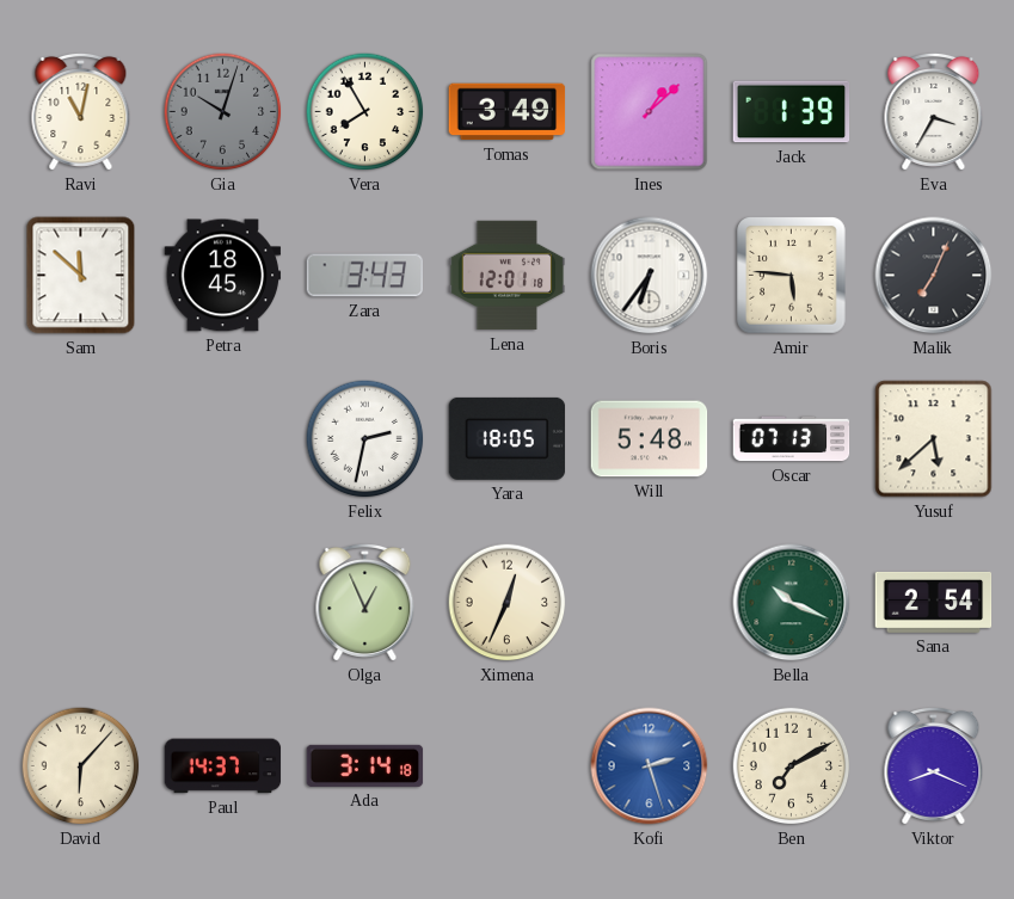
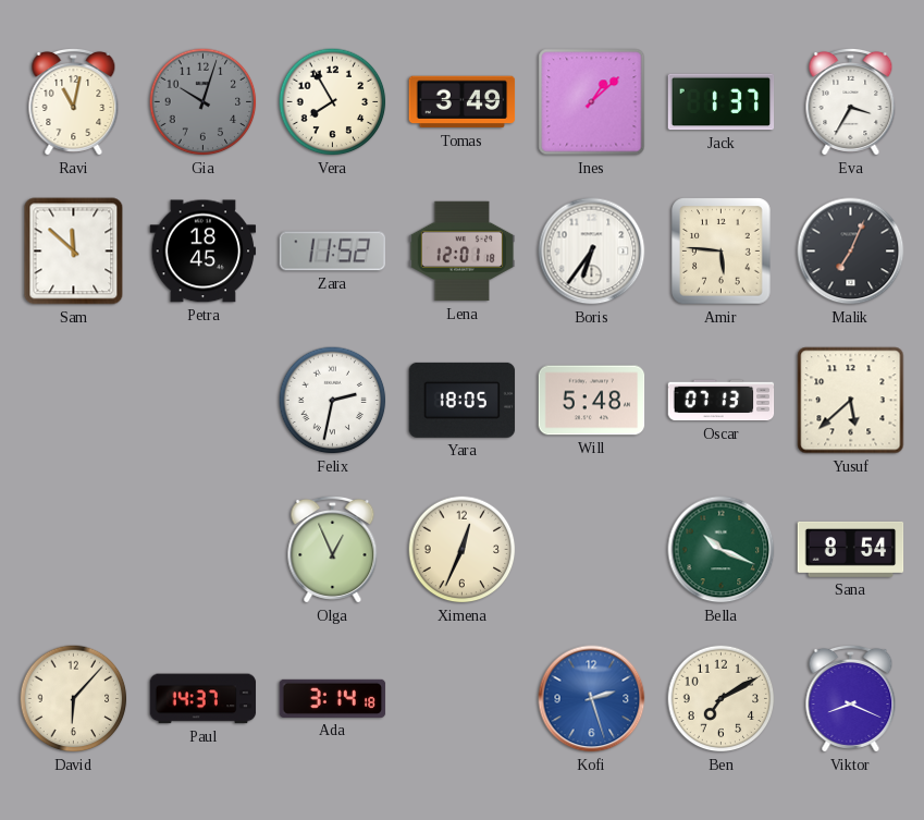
Jack: 1:39 -> 1:37
Zara: 3:43 -> 11:52
Sana: 2:54 -> 8:54
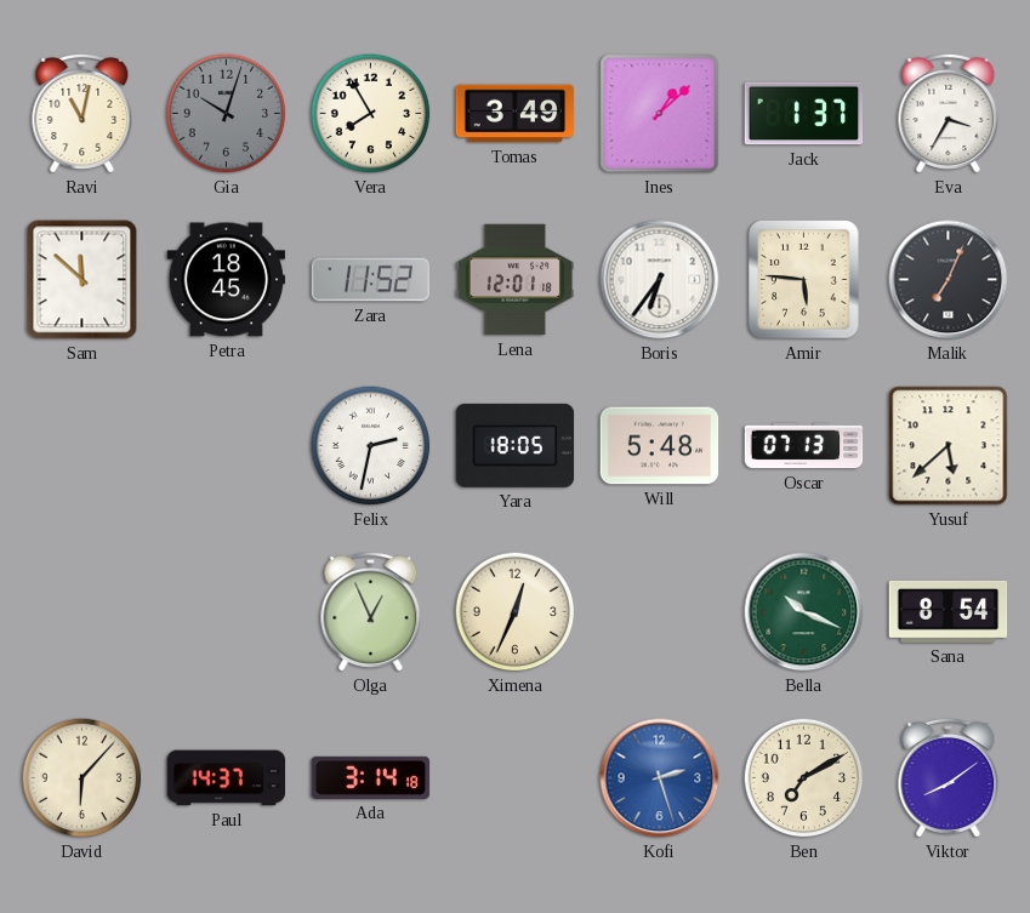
Viktor: 8:19 -> 8:09
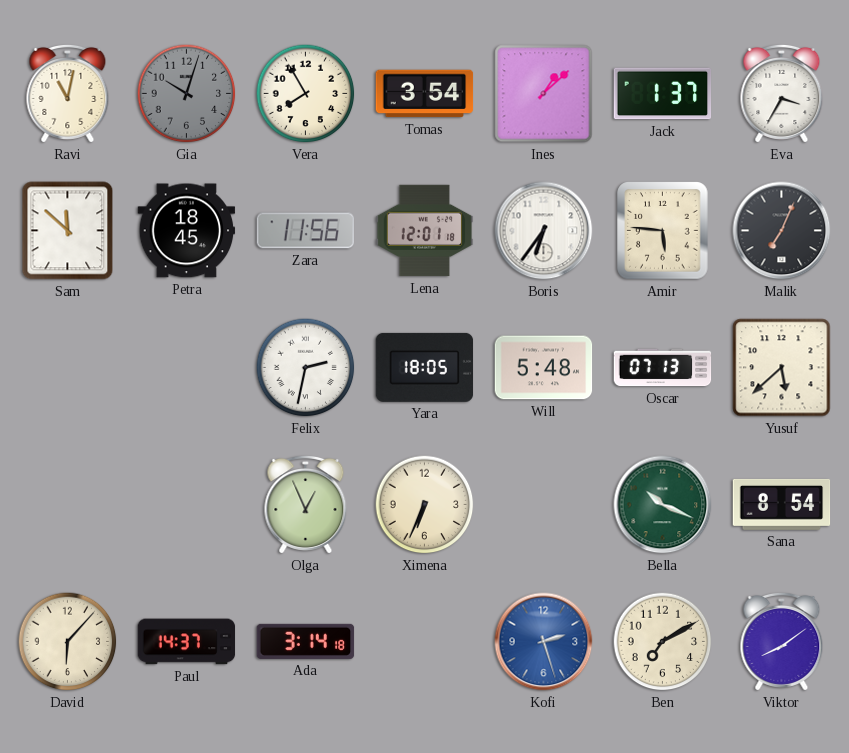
Tomas: 3:49 -> 3:54
Zara: 11:52 -> 11:56
Ximena: 12:34 -> 6:34
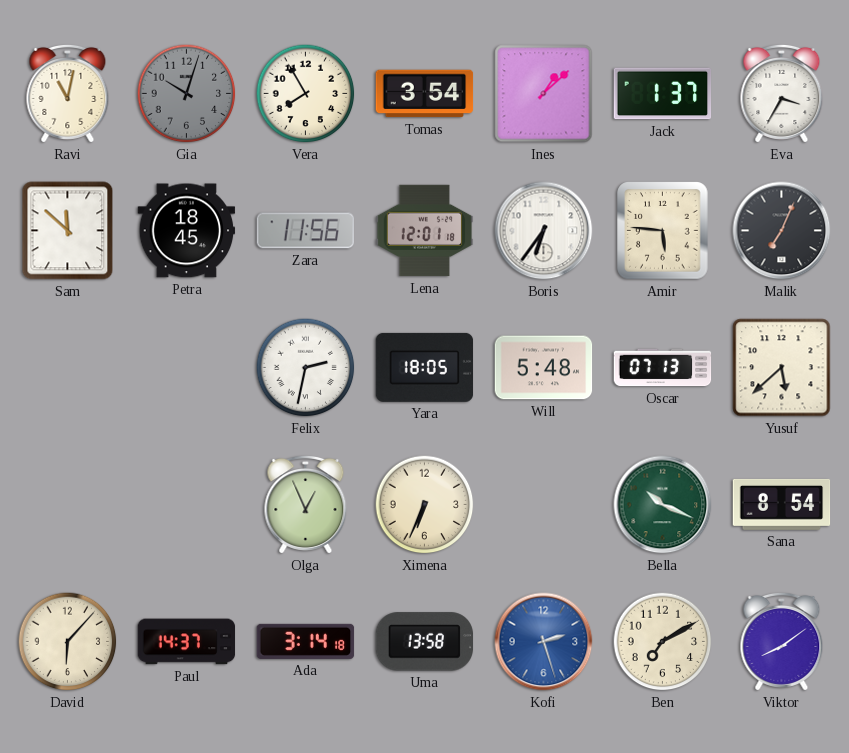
Uma: none -> 13:58
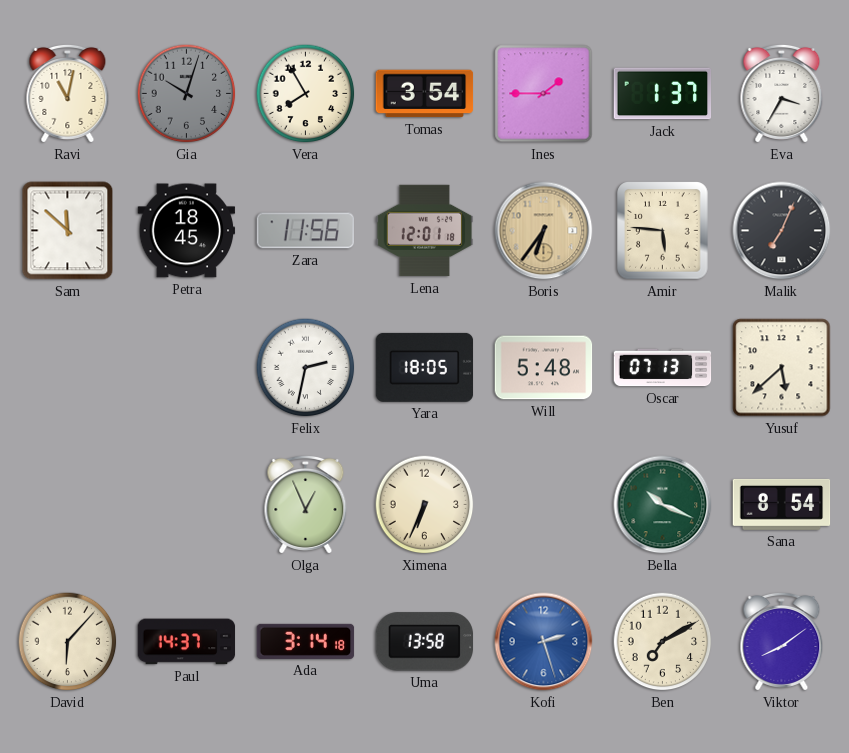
Ines: 1:08 -> 1:45
Boris dial: white -> champagne
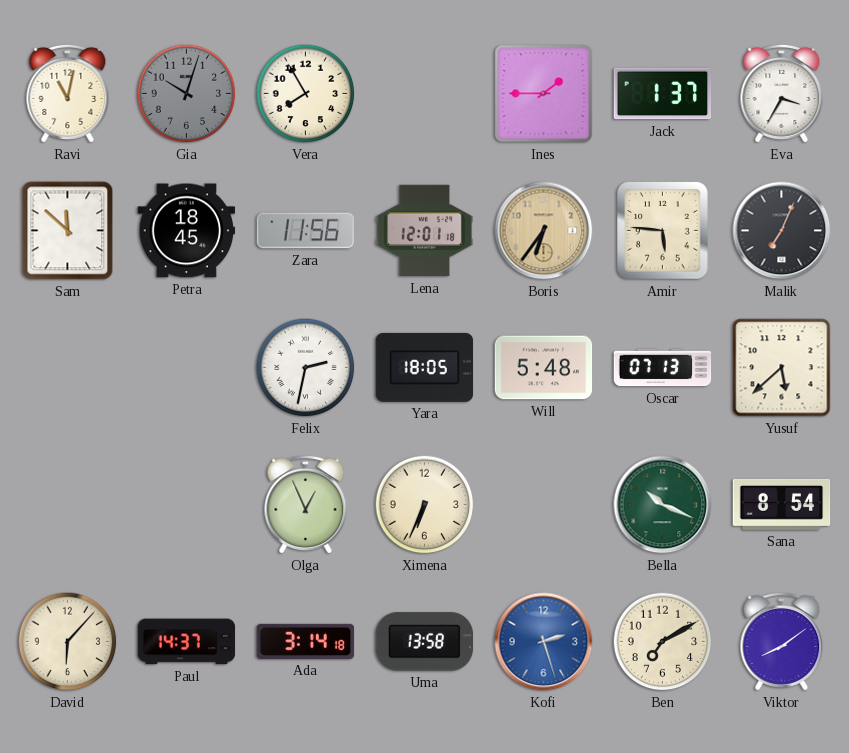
Tomas: 3:54 -> none
